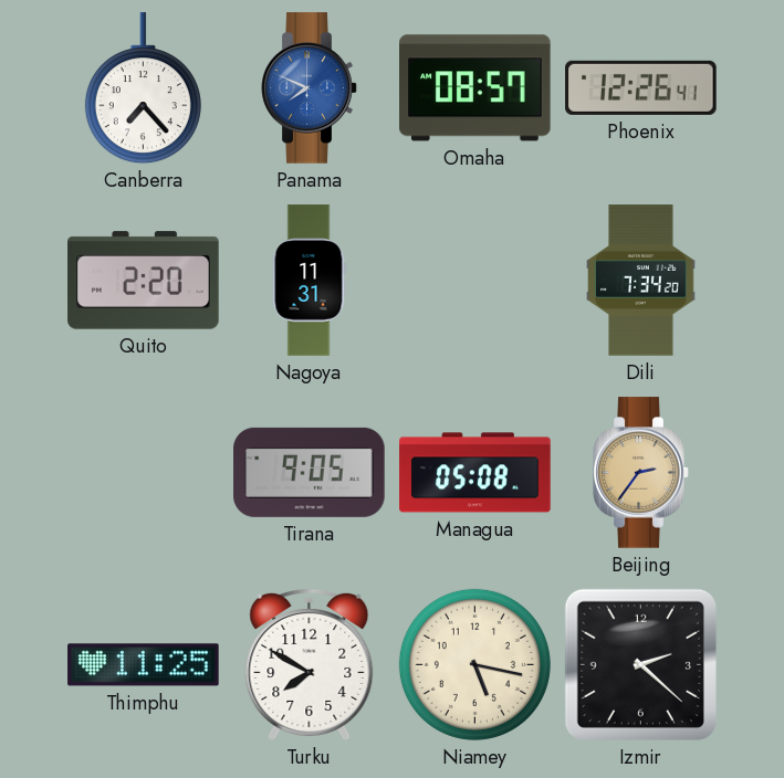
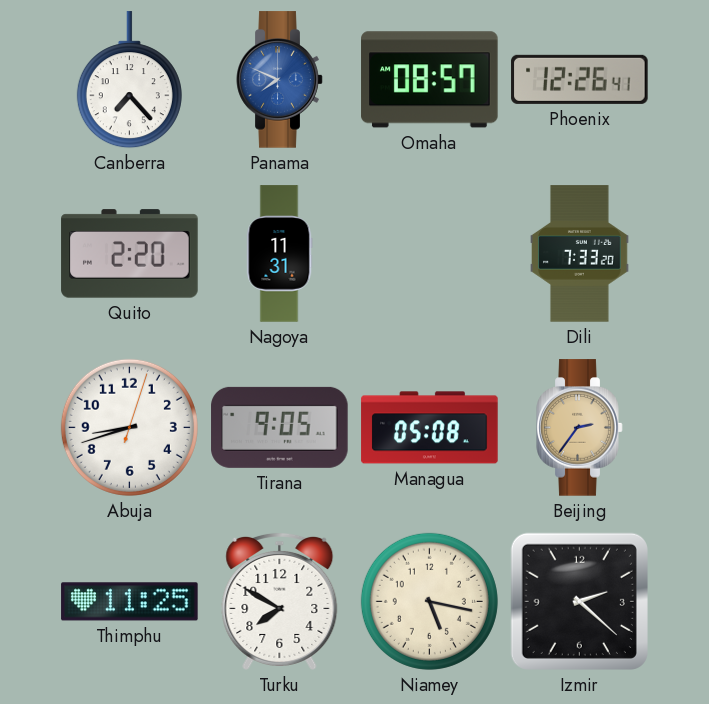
Dili: 7:34 -> 7:33
Abuja: none -> 8:42
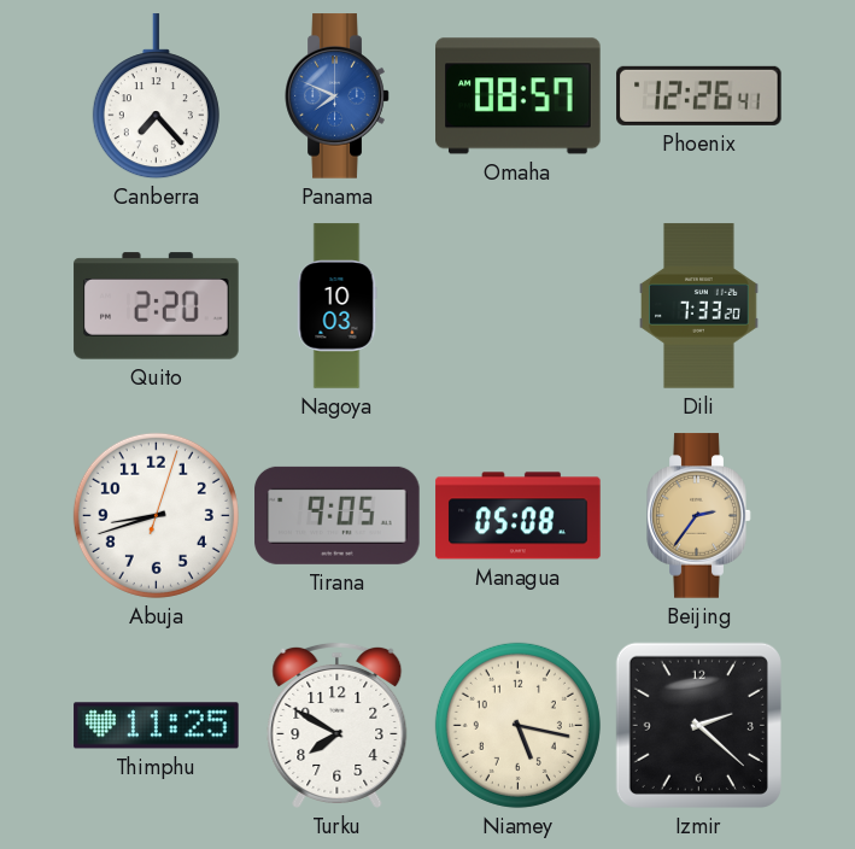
Nagoya: 11:31 -> 10:03
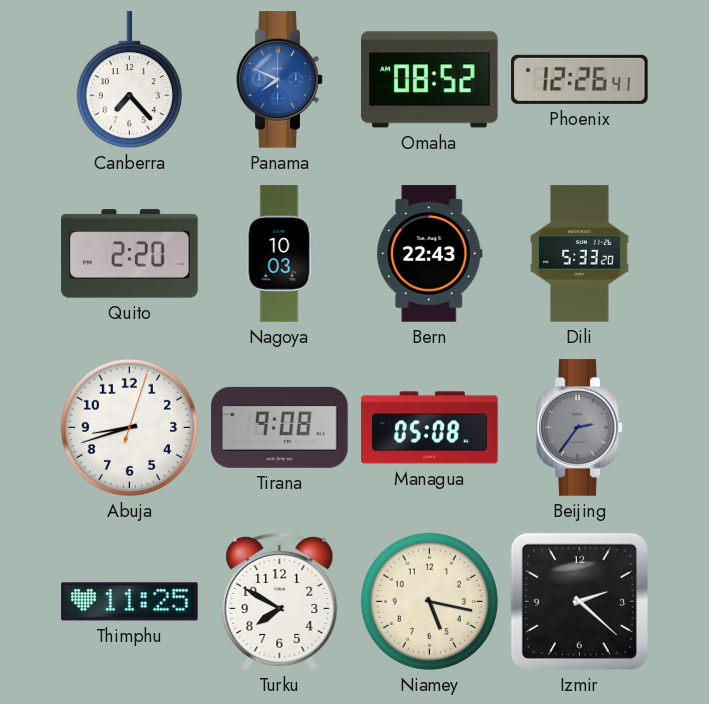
Omaha: 08:57 -> 08:52
Bern: none -> 22:43
Dili: 7:33 -> 5:33
Tirana: 9:05 -> 9:08
Beijing dial: champagne -> grey
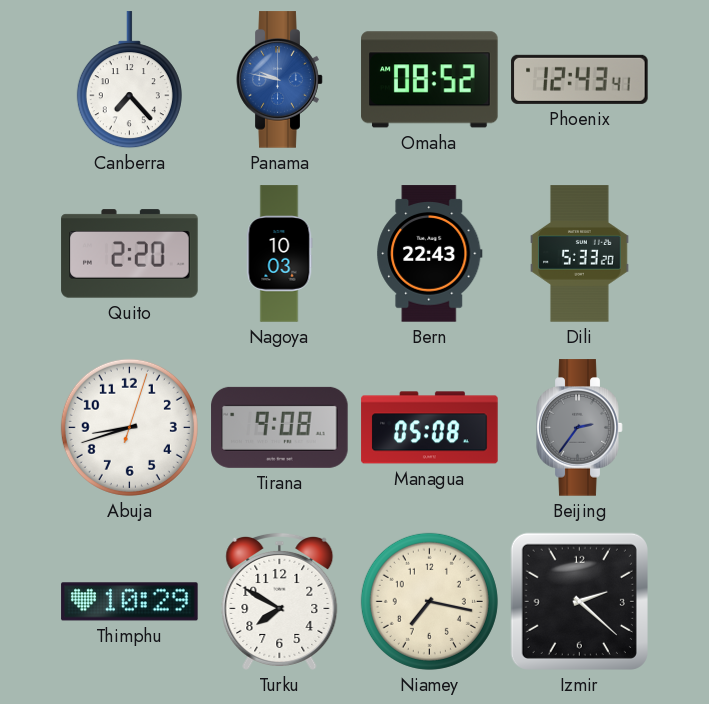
Panama: 7:49 -> 9:47
Phoenix: 12:26 -> 12:43
Thimphu: 11:25 -> 10:29
Niamey: 5:17 -> 7:17
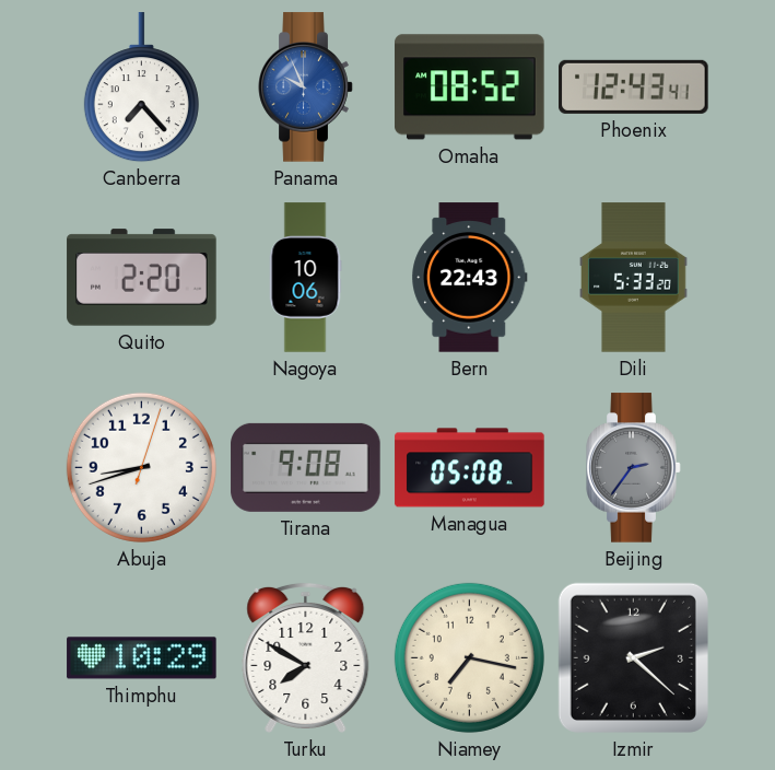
Panama: 9:47 -> 9:56
Nagoya: 10:03 -> 10:06
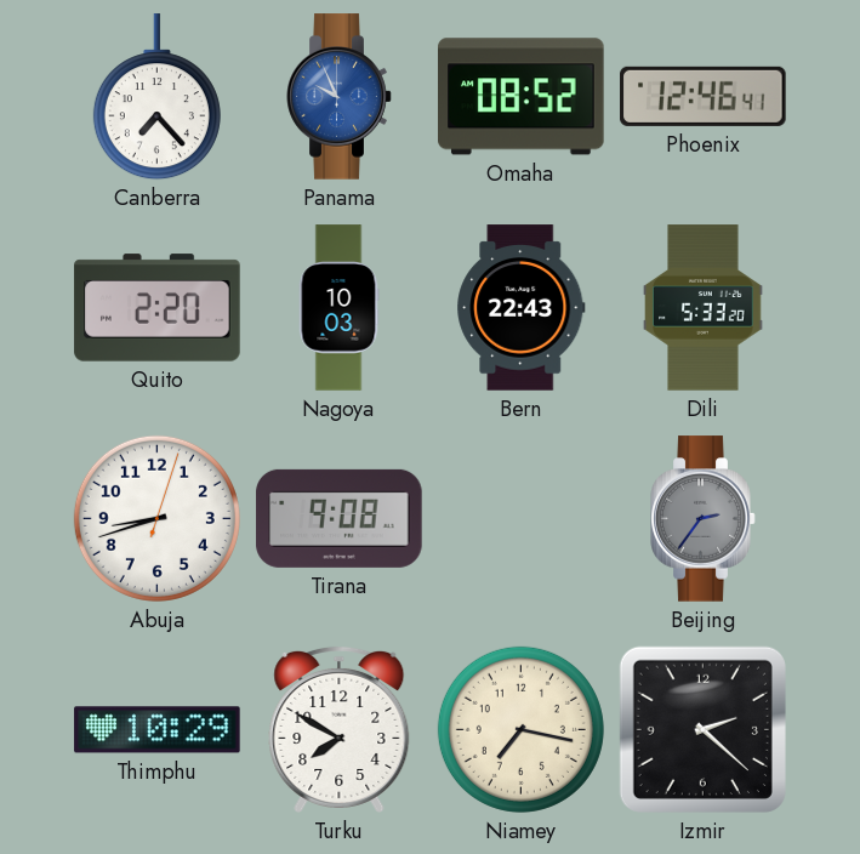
Phoenix: 12:43 -> 12:46
Nagoya: 10:06 -> 10:03
Managua: 05:08 -> none
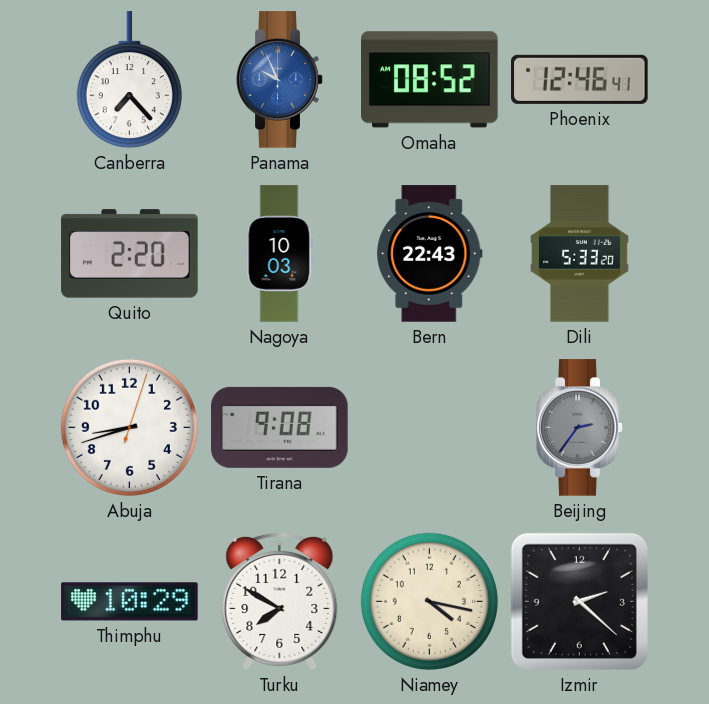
Niamey: 7:17 -> 4:17
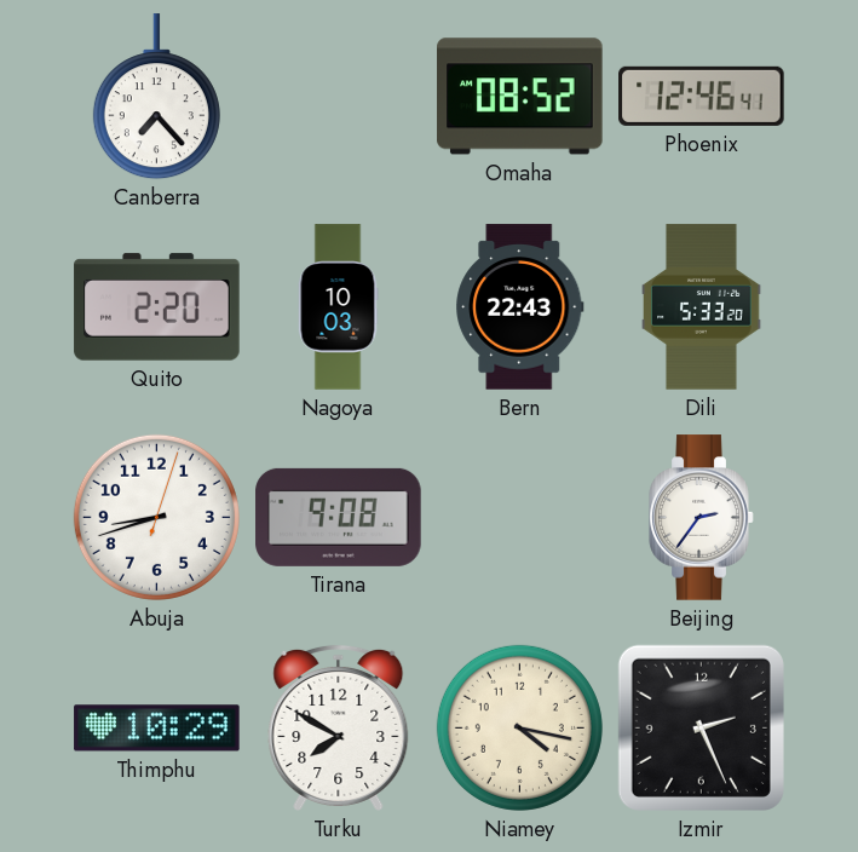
Panama: 9:56 -> none
Beijing dial: grey -> white
Izmir: 2:22 -> 2:26
